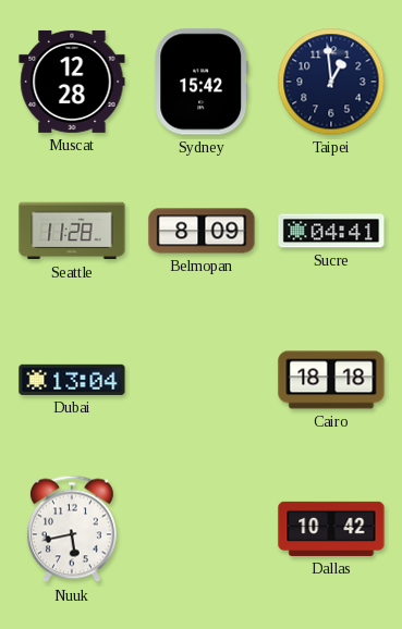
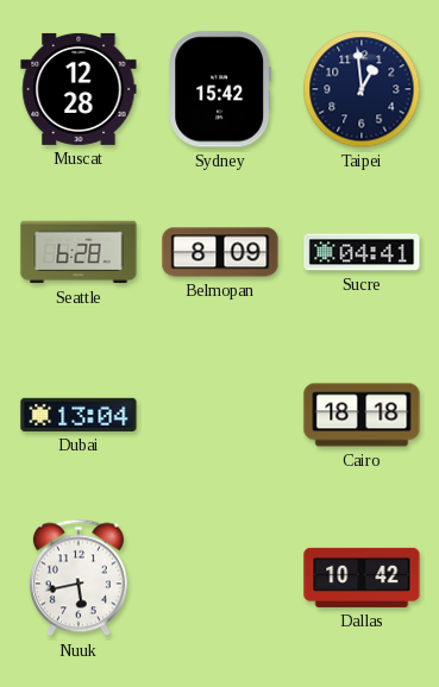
Seattle: 11:28 -> 6:28
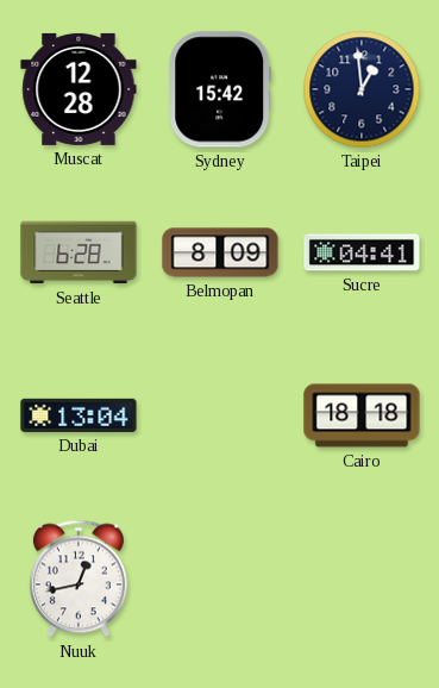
Nuuk: 5:43 -> 12:43
Dallas: 10:42 -> none
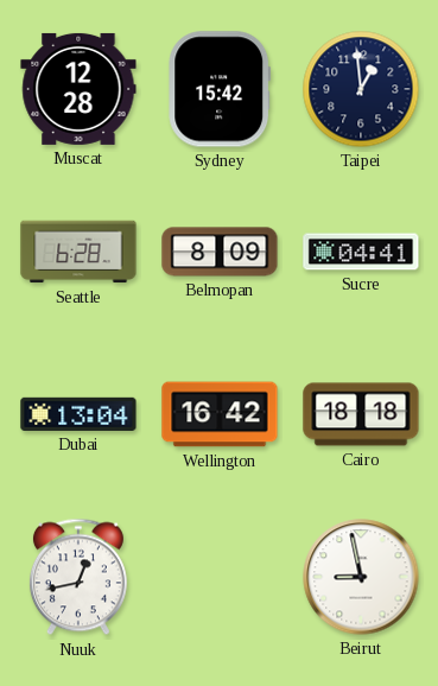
Wellington: none -> 16:42
Beirut: none -> 8:58
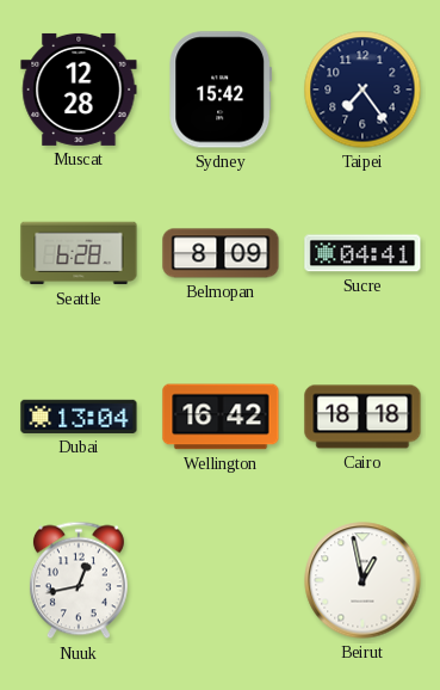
Taipei: 12:59 -> 7:24
Beirut: 8:58 -> 12:58
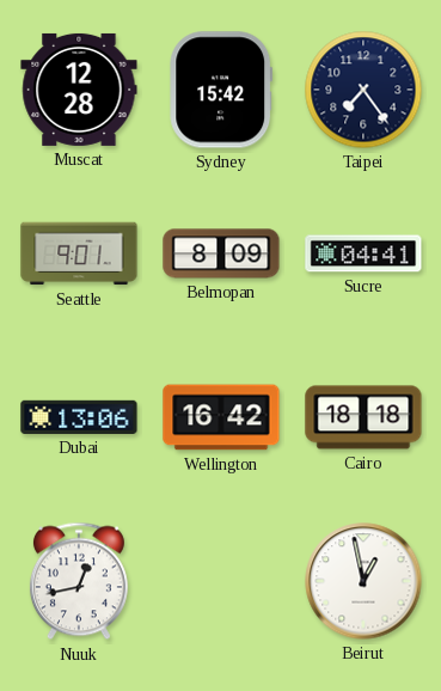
Seattle: 6:28 -> 9:01
Dubai: 13:04 -> 13:06
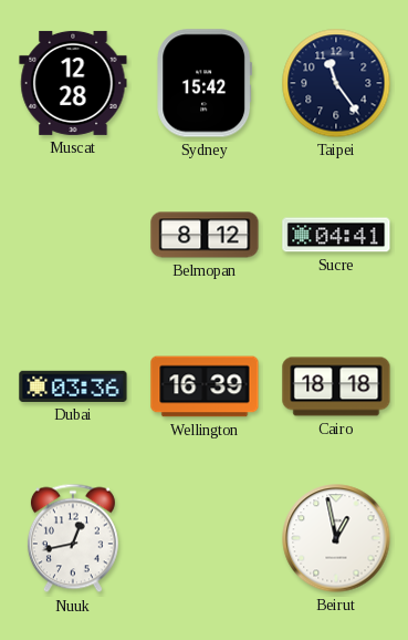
Taipei: 7:24 -> 11:24
Seattle: 9:01 -> none
Belmopan: 8:09 -> 8:12
Dubai: 13:06 -> 03:36
Wellington: 16:42 -> 16:39
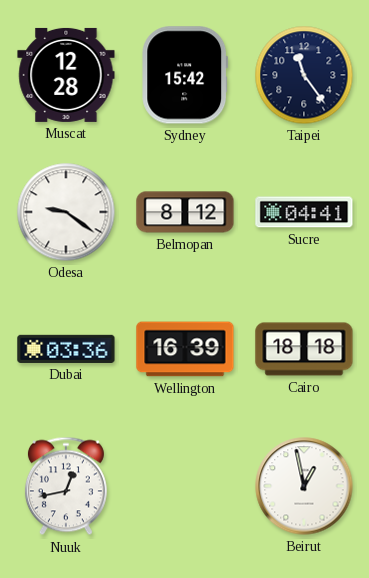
Odesa: none -> 9:21
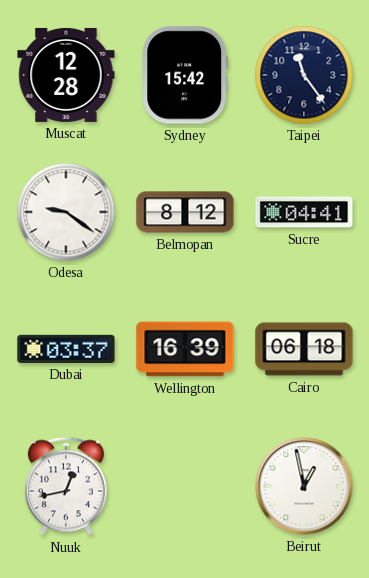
Dubai: 03:36 -> 03:37
Cairo: 18:18 -> 06:18
